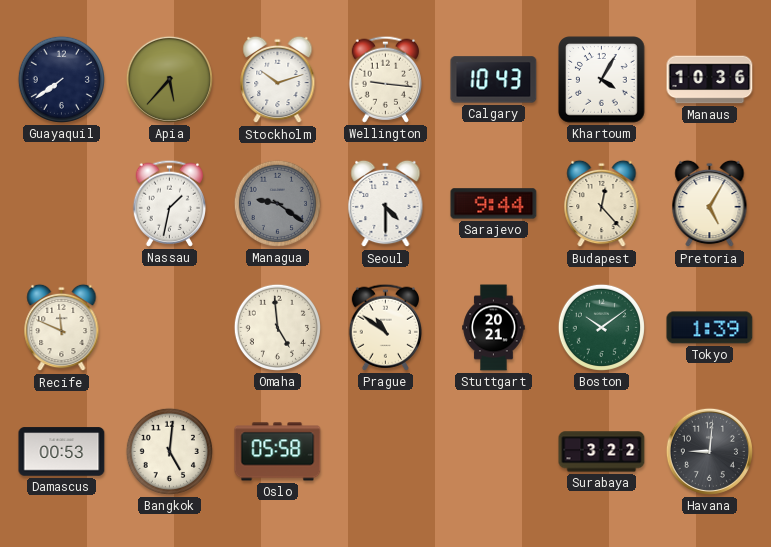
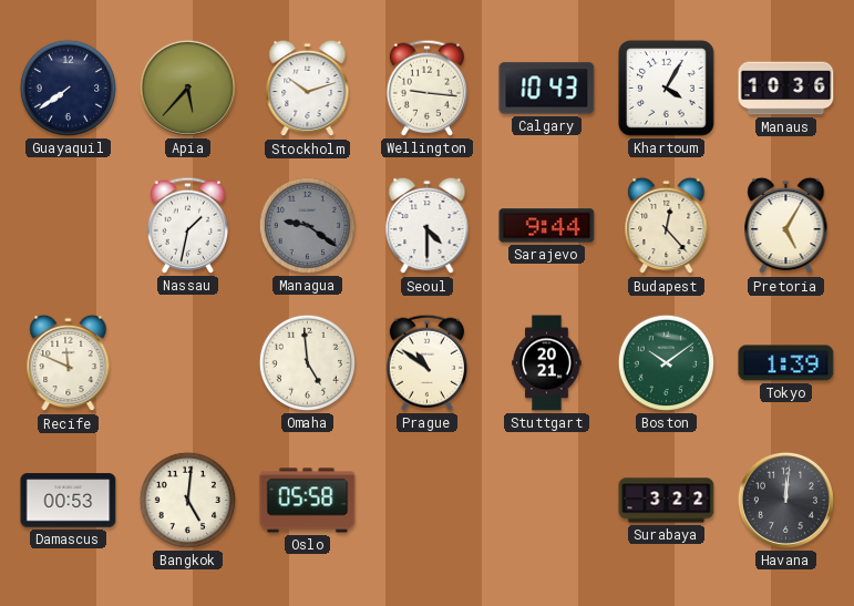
Havana: 9:01 -> 12:01
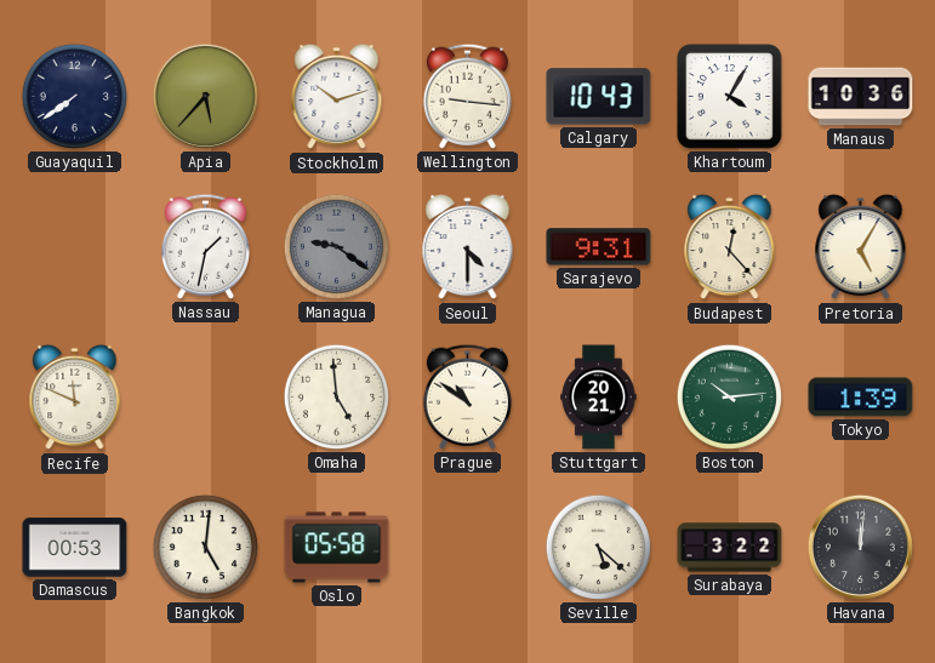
Sarajevo: 9:44 -> 9:31
Boston: 10:09 -> 10:14
Seville: none -> 5:22
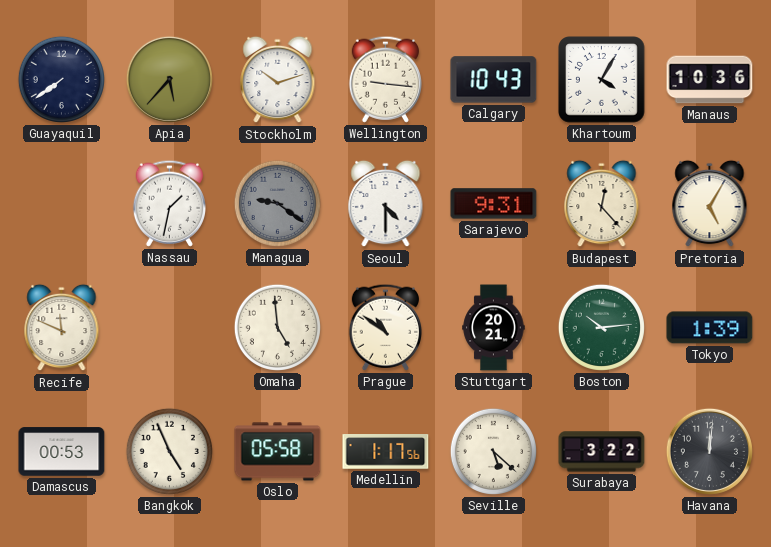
Bangkok: 5:01 -> 4:56
Medellin: none -> 1:17
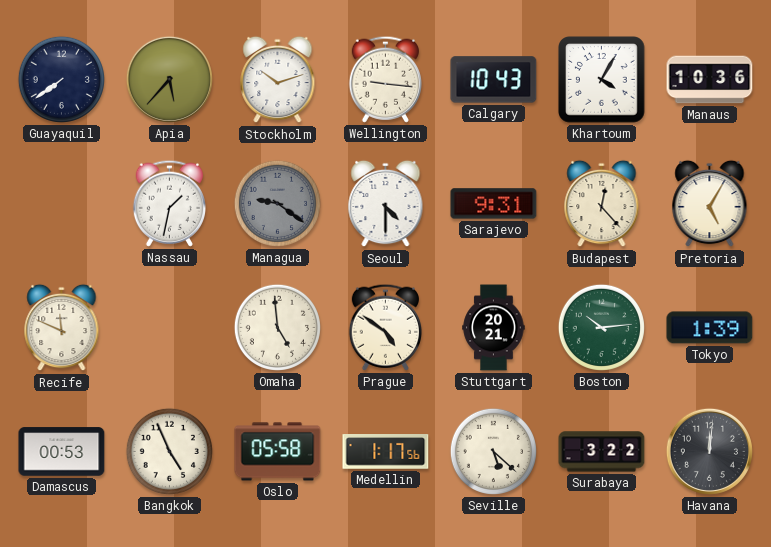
Prague: 10:51 -> 4:51
